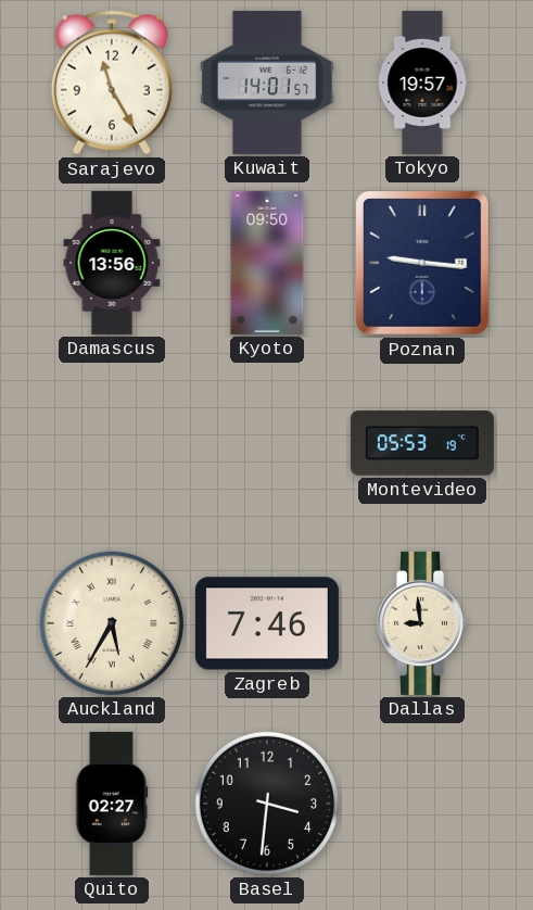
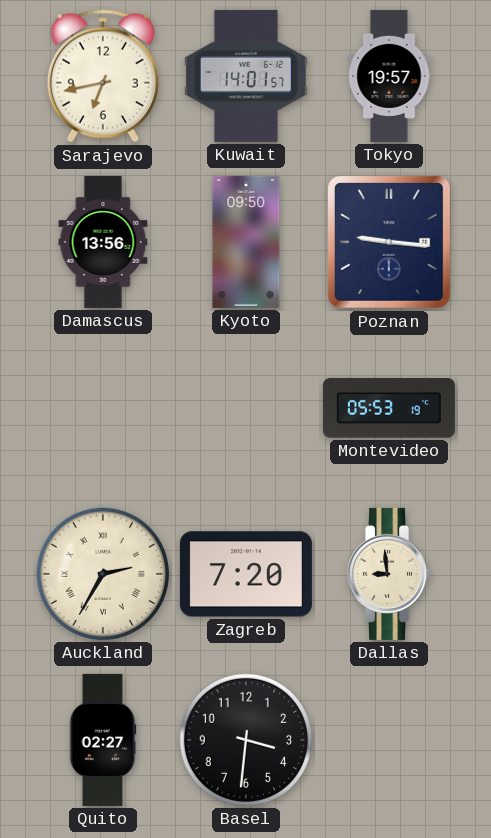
Sarajevo: 11:25 -> 6:43
Auckland: 5:35 -> 2:35
Zagreb: 7:46 -> 7:20
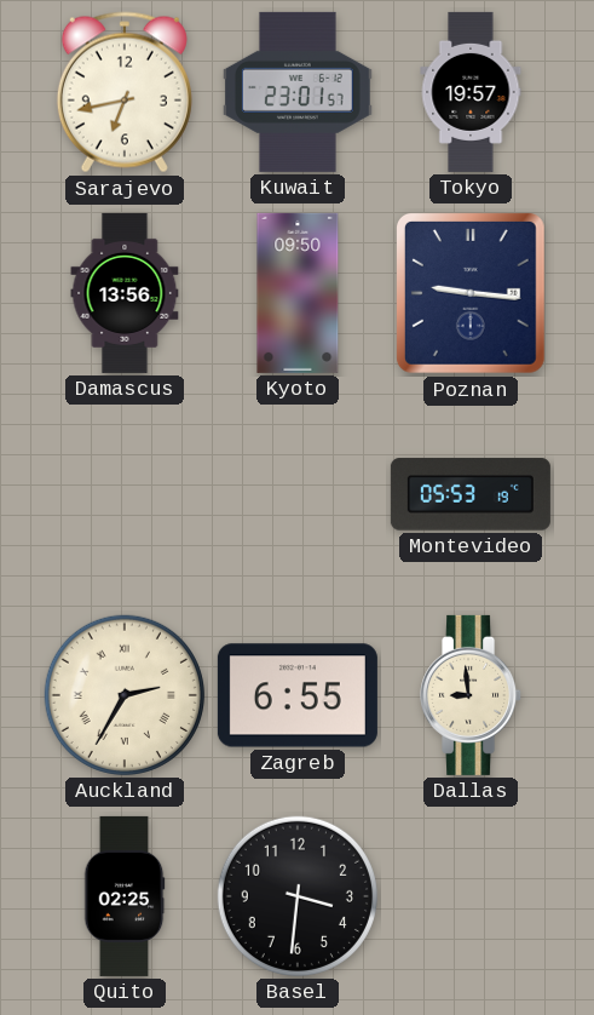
Kuwait: 14:01 -> 23:01
Zagreb: 7:20 -> 6:55
Quito: 02:27 -> 02:25
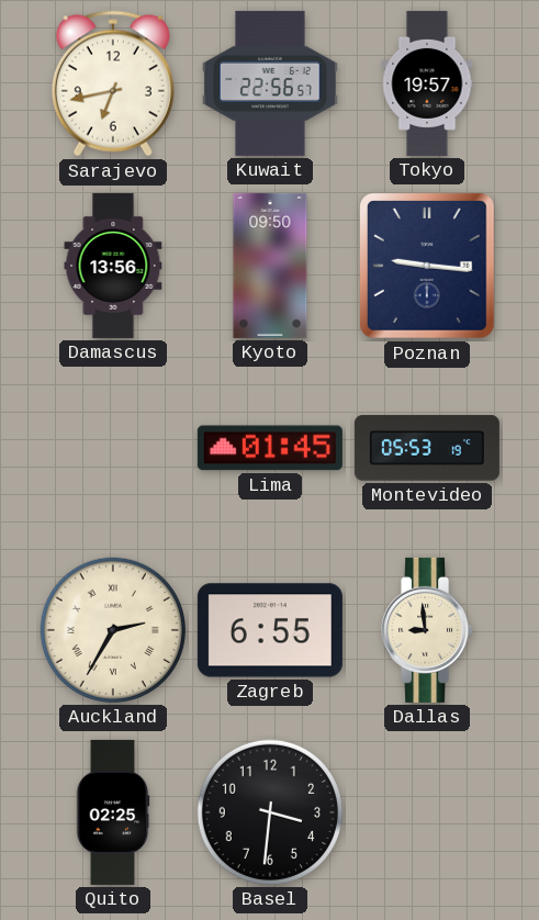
Kuwait: 23:01 -> 22:56
Lima: none -> 01:45
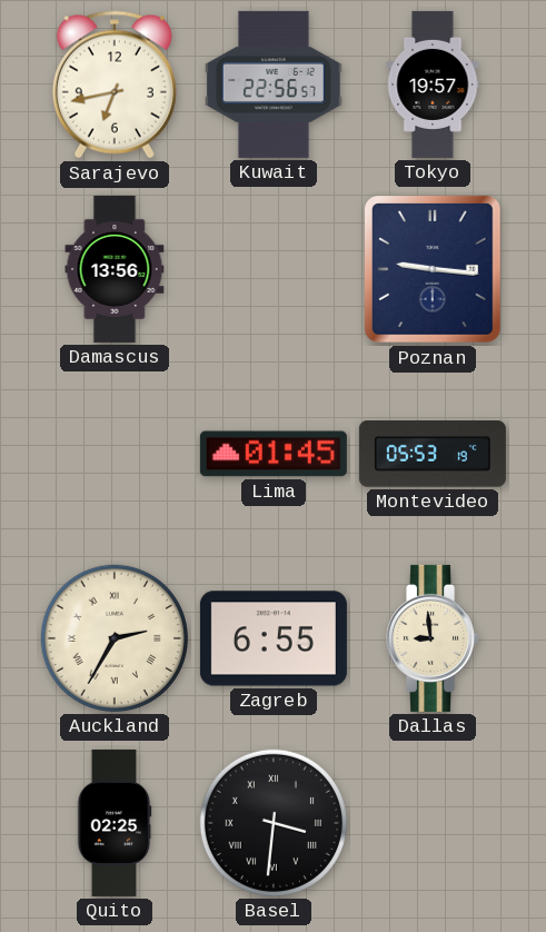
Kyoto: 09:50 -> none
Basel numerals: Arabic -> Roman
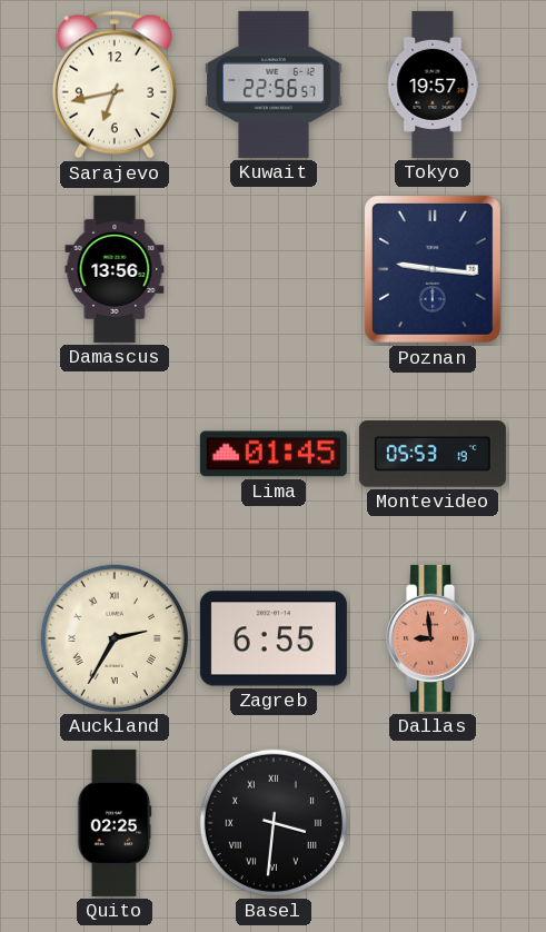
Dallas dial: cream -> salmon
